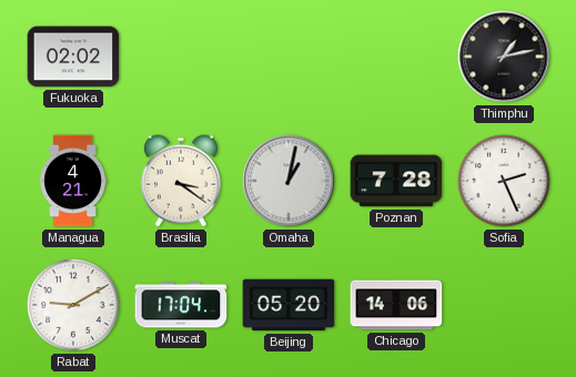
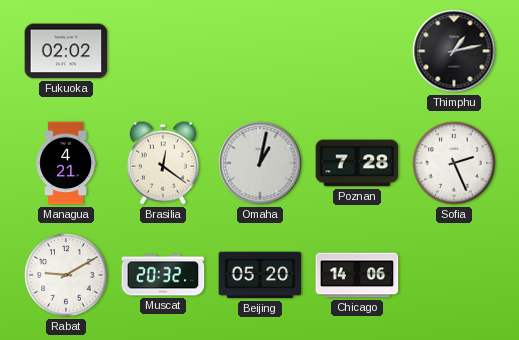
Brasilia: 3:21 -> 12:21
Muscat: 17:04 -> 20:32
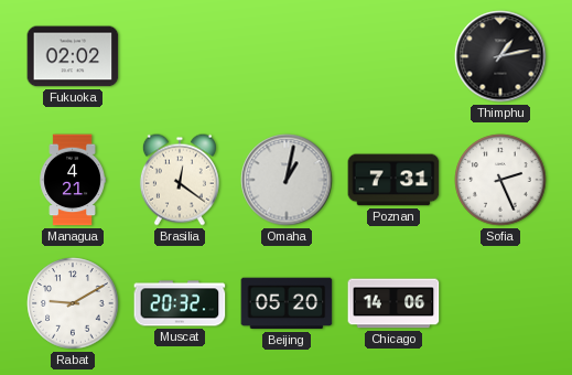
Poznan: 7:28 -> 7:31
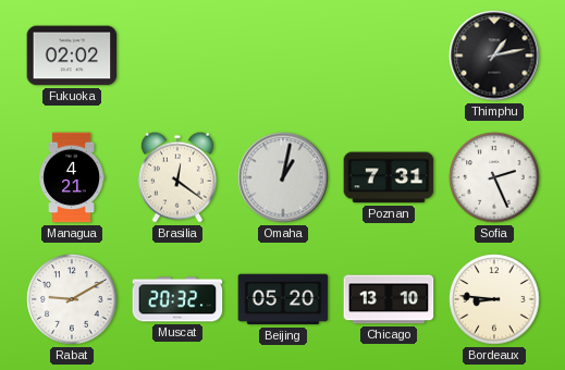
Chicago: 14:06 -> 13:10
Bordeaux: none -> 8:46
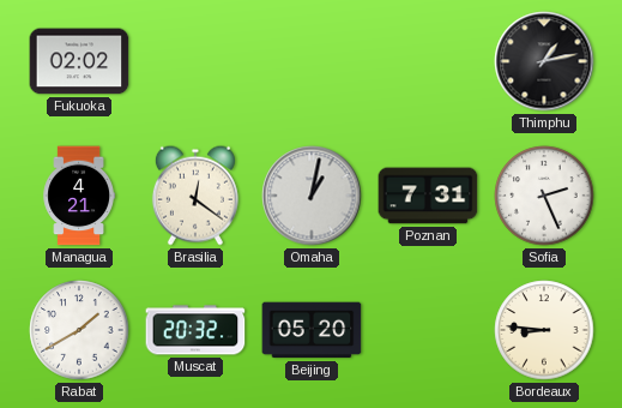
Rabat: 9:10 -> 1:40
Chicago: 13:10 -> none
